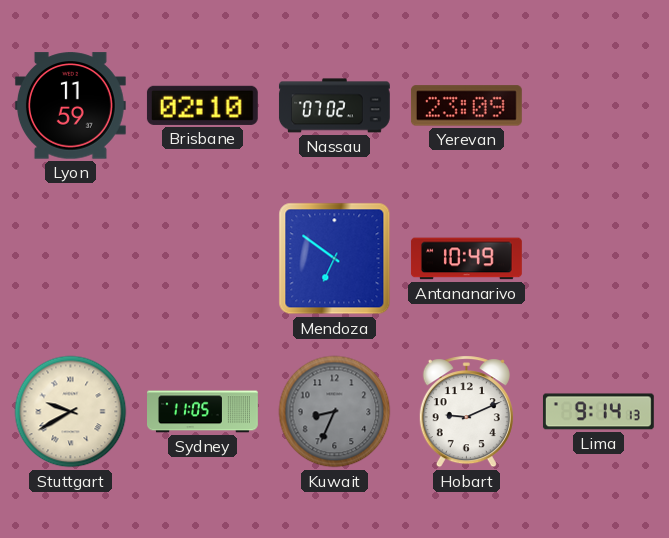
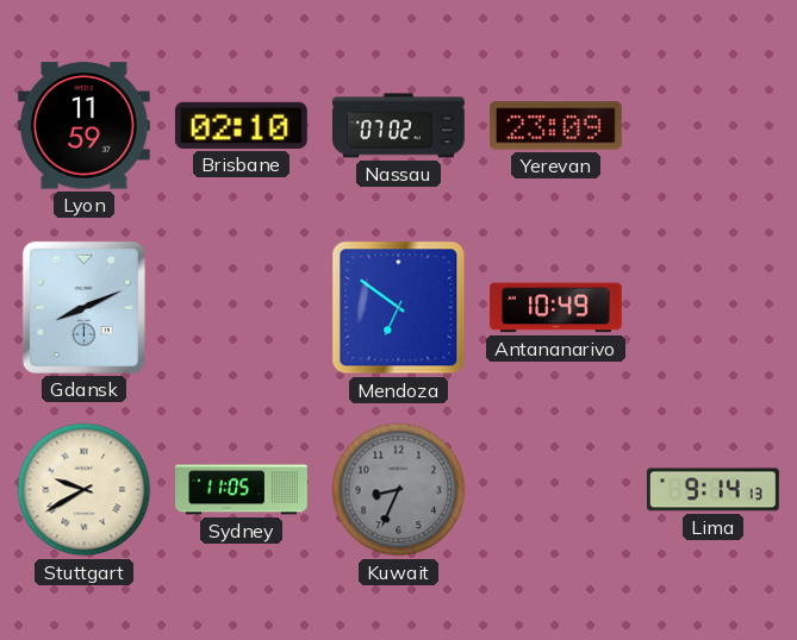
Gdansk: none -> 8:11
Hobart: 9:11 -> none
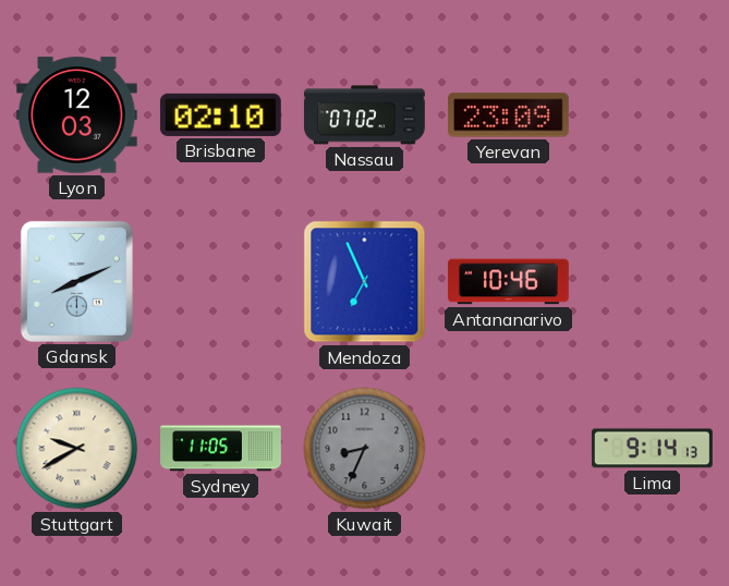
Lyon: 11:59 -> 12:03
Mendoza: 6:51 -> 6:56
Antananarivo: 10:49 -> 10:46
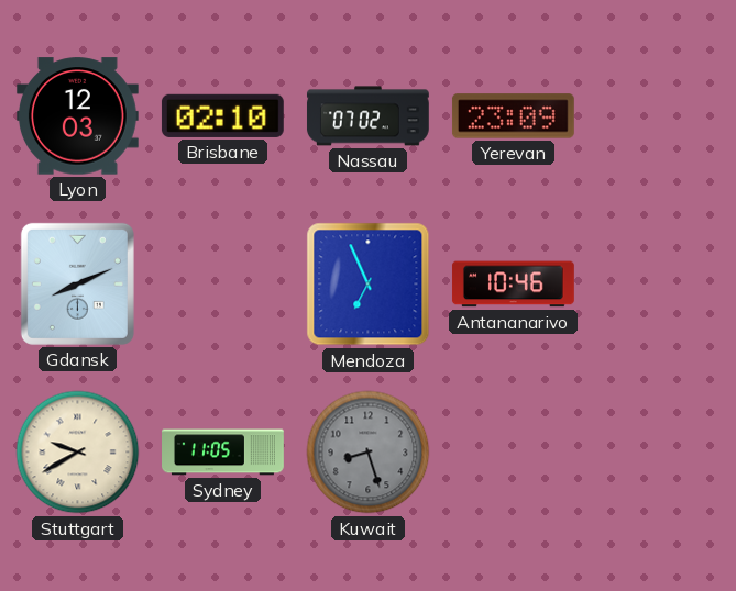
Kuwait: 8:34 -> 8:27
Lima: 9:14 -> none
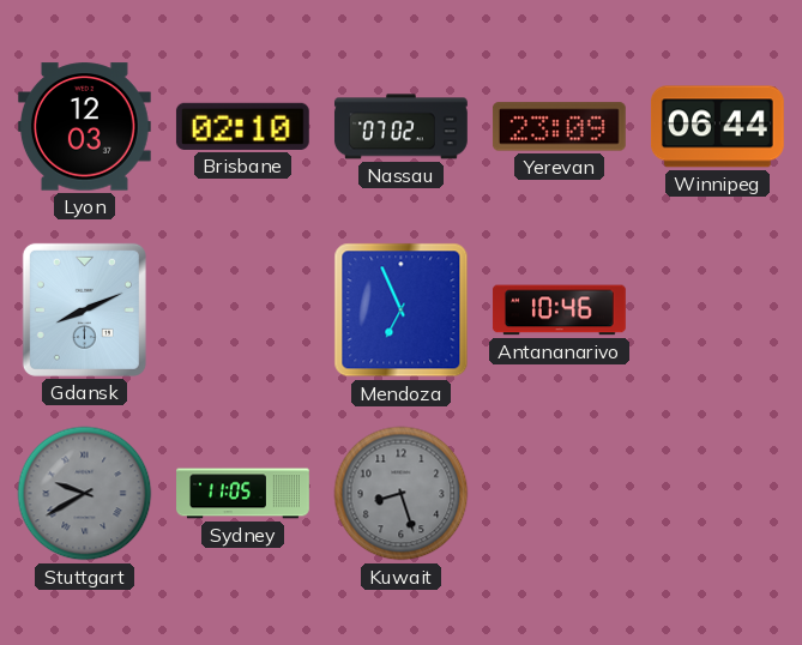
Winnipeg: none -> 06:44
Stuttgart dial: cream -> grey
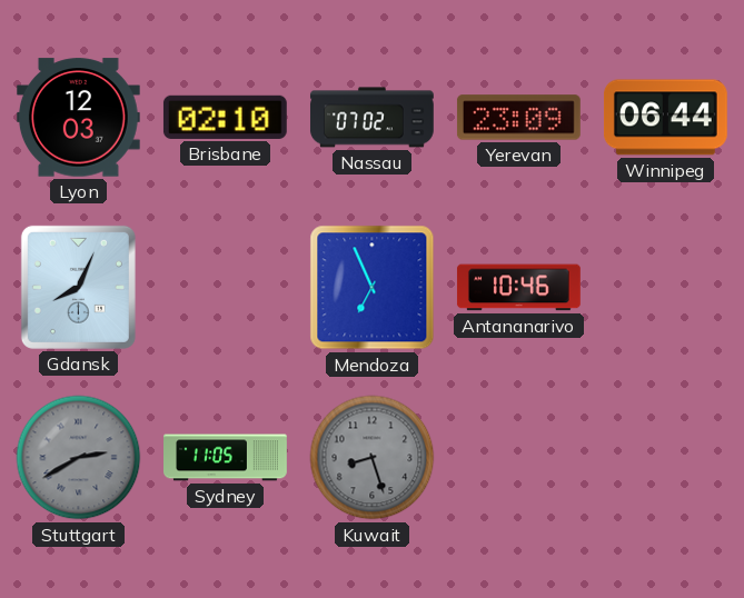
Gdansk: 8:11 -> 8:04
Stuttgart: 9:40 -> 2:40
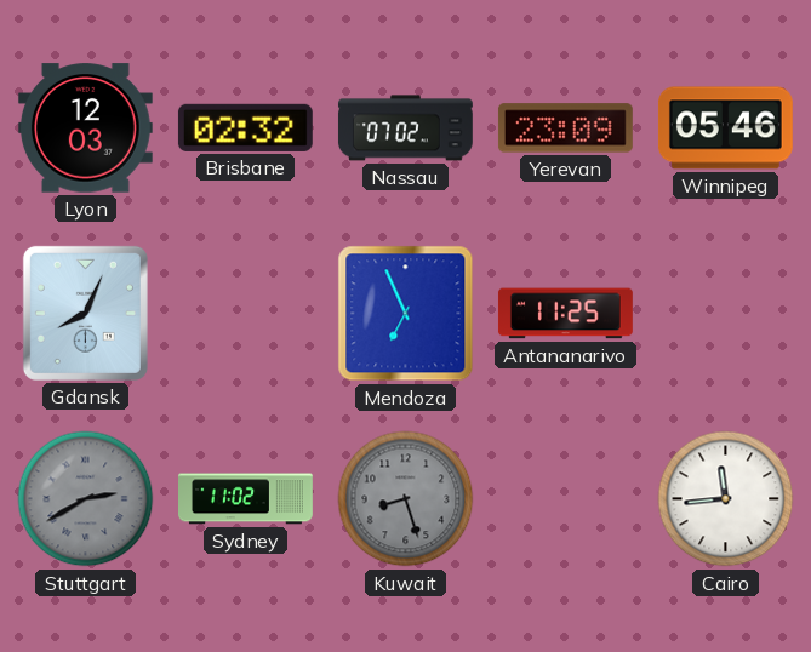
Brisbane: 02:10 -> 02:32
Winnipeg: 06:44 -> 05:46
Antananarivo: 10:46 -> 11:25
Sydney: 11:05 -> 11:02
Cairo: none -> 11:44
